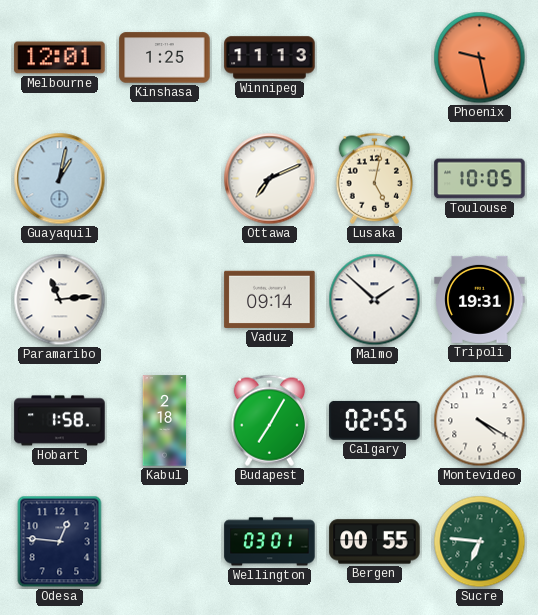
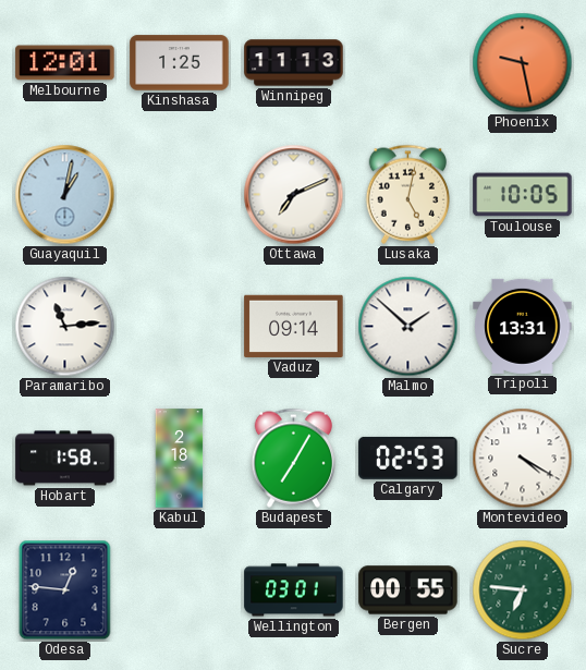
Tripoli: 19:31 -> 13:31
Calgary: 02:55 -> 02:53
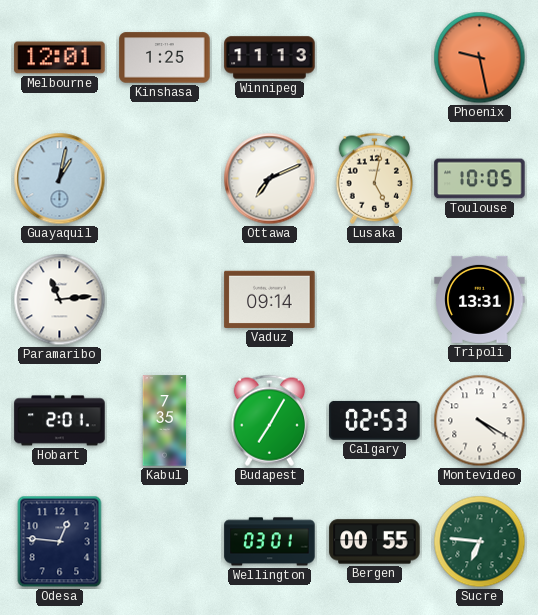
Malmo: 1:52 -> none
Hobart: 1:58 -> 2:01
Kabul: 2:18 -> 7:35
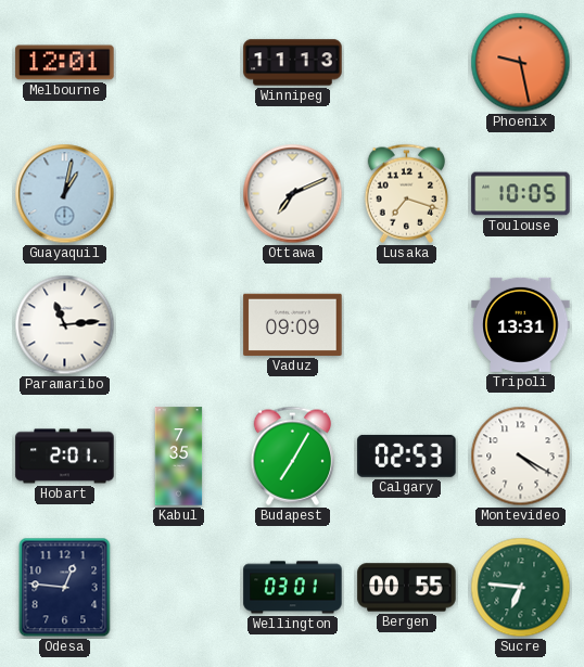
Kinshasa: 1:25 -> none
Lusaka: 5:02 -> 7:18
Vaduz: 09:14 -> 09:09
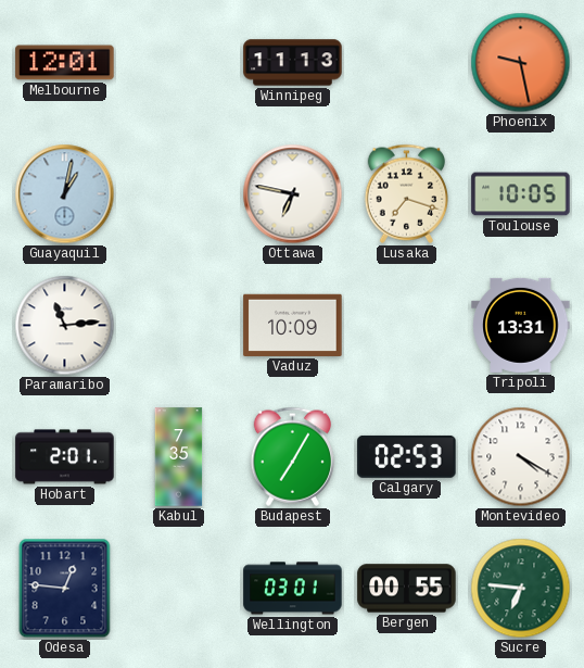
Ottawa: 7:11 -> 6:47
Vaduz: 09:09 -> 10:09
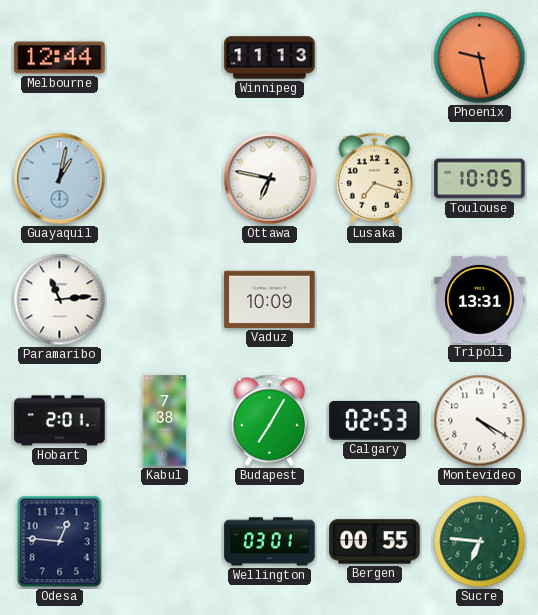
Melbourne: 12:01 -> 12:44
Kabul: 7:35 -> 7:38
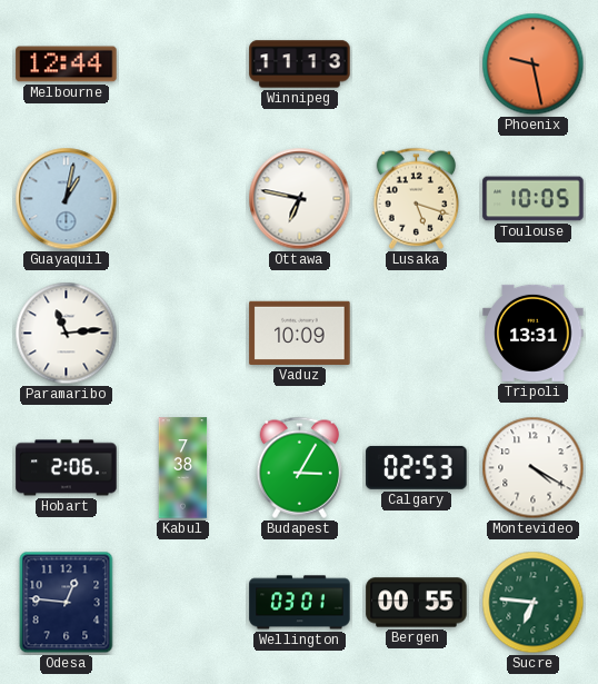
Lusaka: 7:18 -> 5:18
Hobart: 2:01 -> 2:06
Budapest: 7:05 -> 3:05
